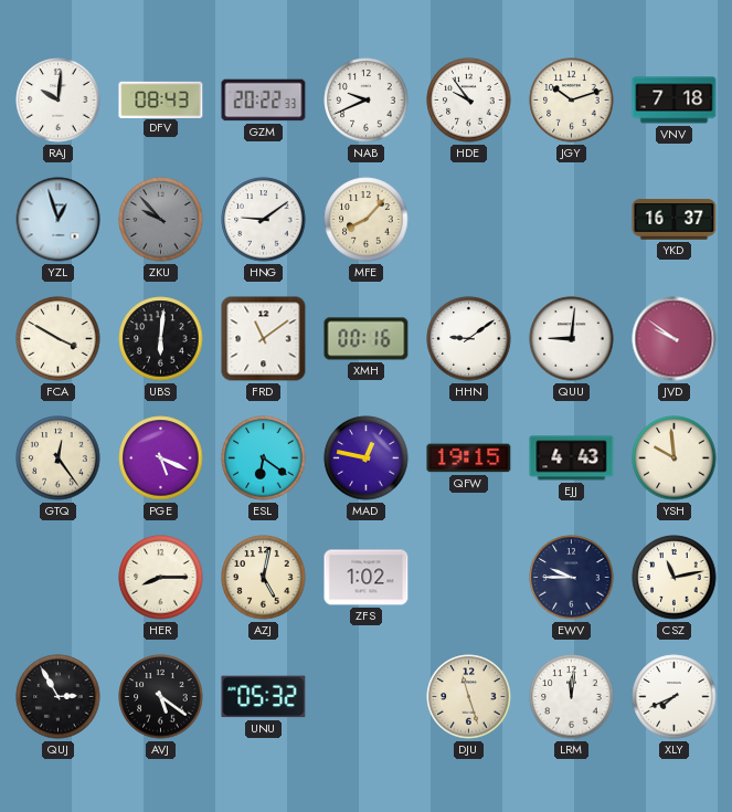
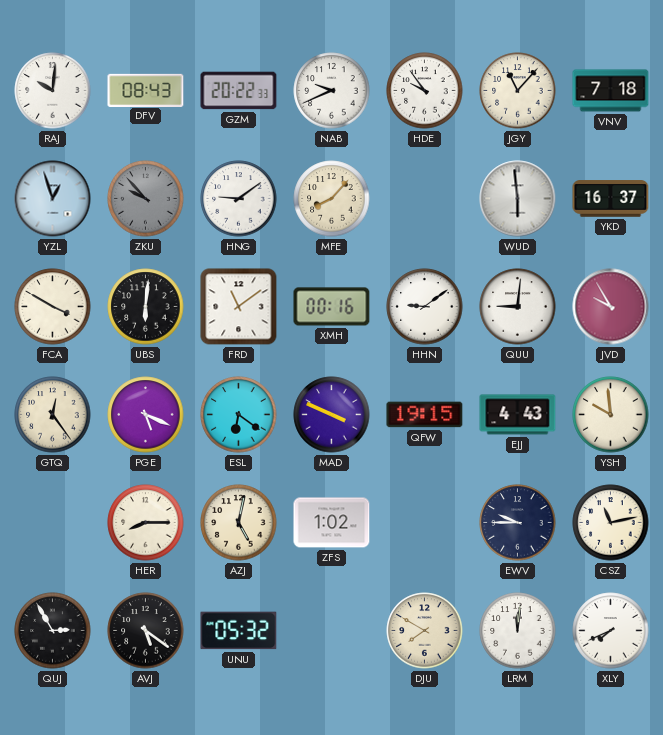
JGY: 10:12 -> 11:07
WUD: none -> 5:59
JVD: 9:51 -> 9:55
MAD: 12:47 -> 3:49
DJU: 11:27 -> 7:50
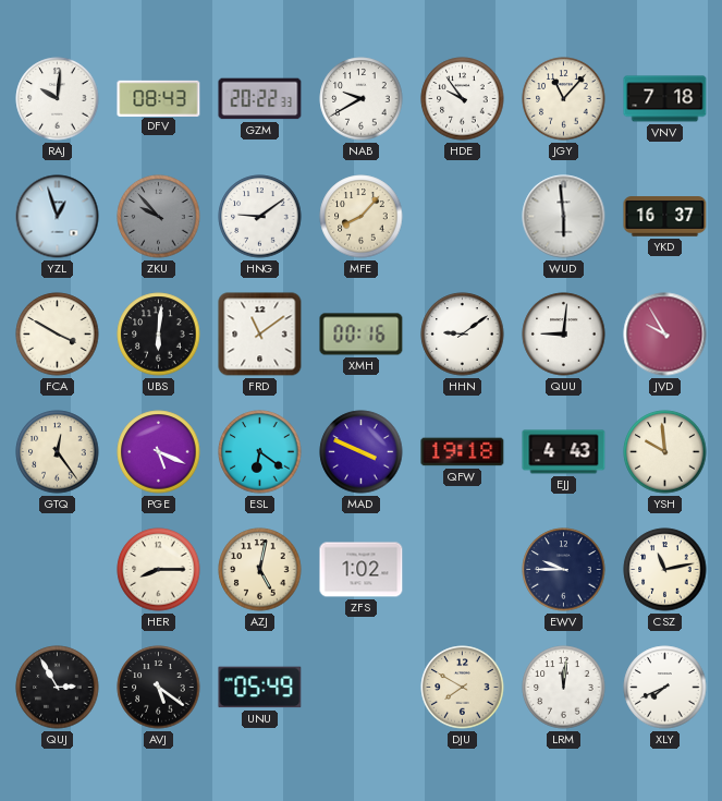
NAB: 9:41 -> 9:40
QFW: 19:15 -> 19:18
UNU: 05:32 -> 05:49
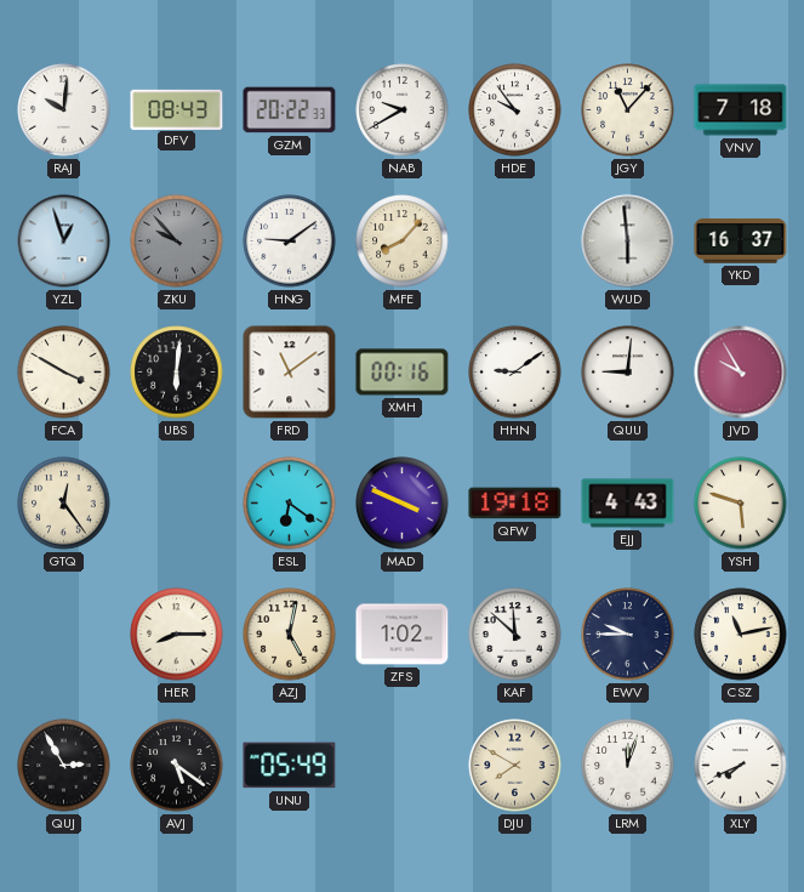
PGE: 5:19 -> none
YSH: 9:59 -> 5:48
KAF: none -> 11:52
LRM: 12:01 -> 12:03
